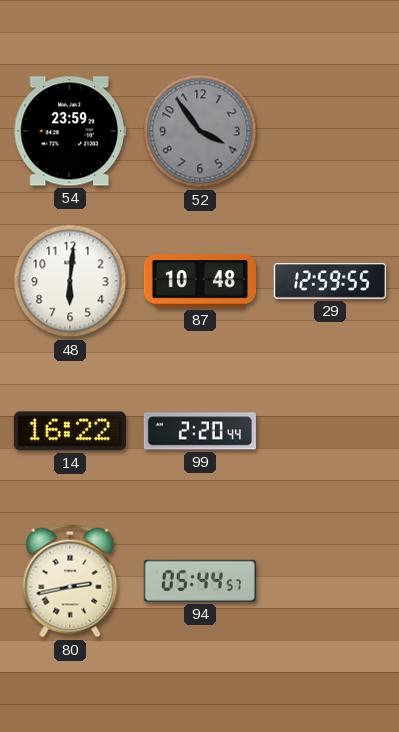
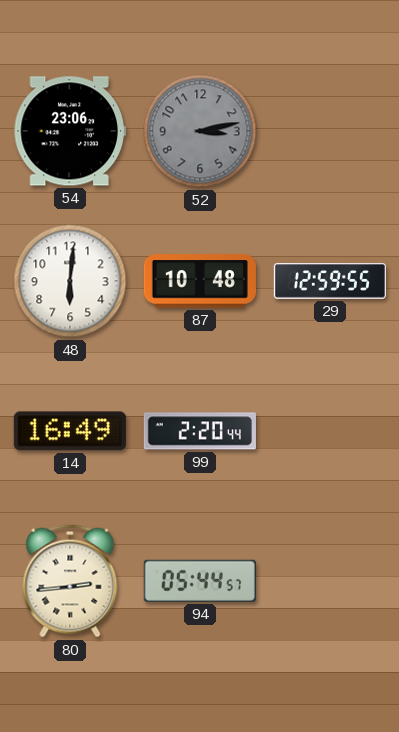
54: 23:59 -> 23:06
52: 3:54 -> 3:13
14: 16:22 -> 16:49
80: 2:43 -> 2:44
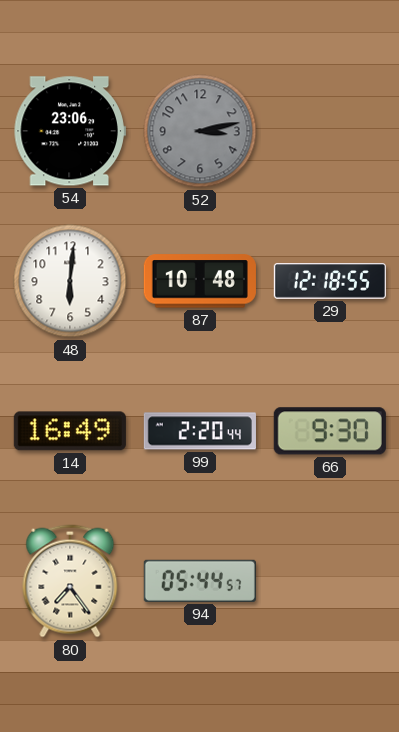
29: 12:59 -> 12:18
66: none -> 9:30
80: 2:44 -> 7:24
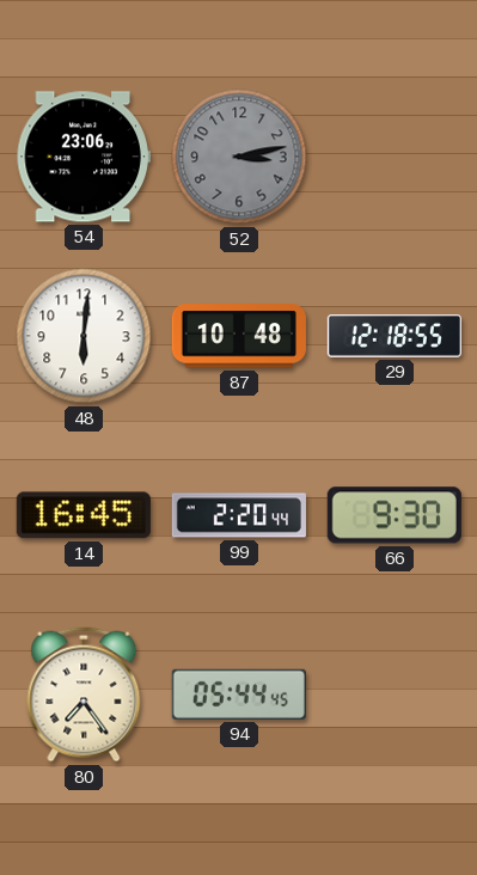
14: 16:49 -> 16:45
94: 05:44:57 -> 05:44:45
